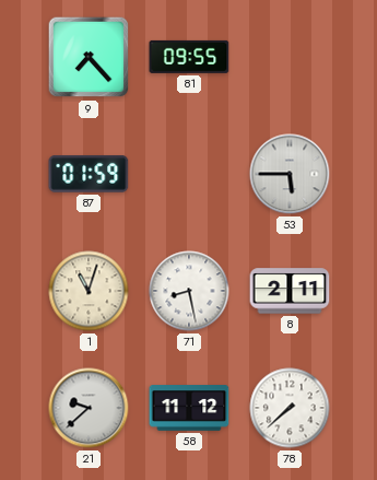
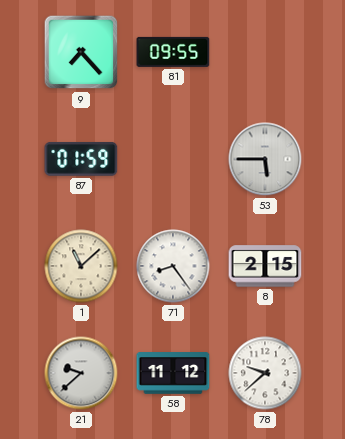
1: 11:03 -> 11:08
71: 8:28 -> 8:24
8: 2:11 -> 2:15
78: 7:38 -> 9:38
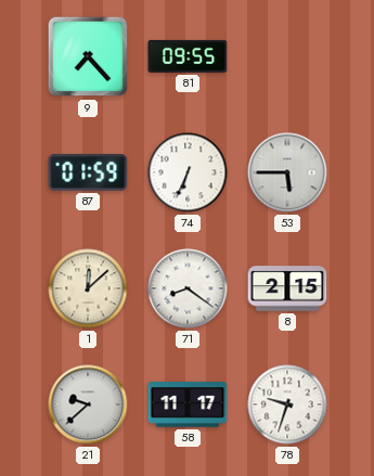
74: none -> 6:34
1: 11:08 -> 12:08
71: 8:24 -> 8:21
58: 11:12 -> 11:17
78: 9:38 -> 9:33
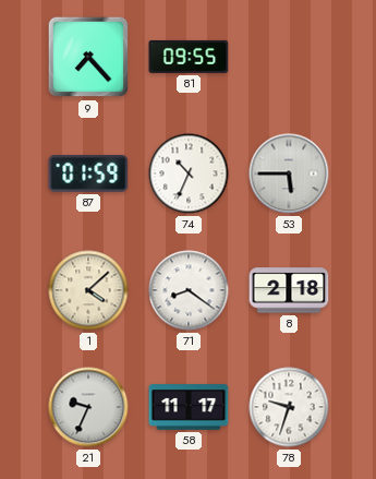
74: 6:34 -> 10:34
1: 12:08 -> 4:08
8: 2:15 -> 2:18
21: 9:38 -> 9:34
